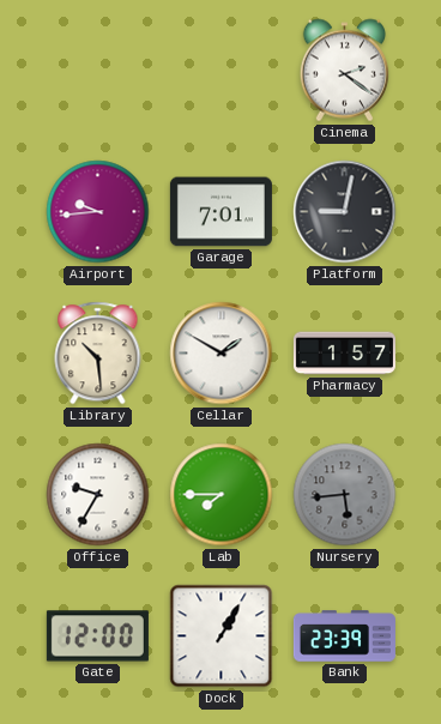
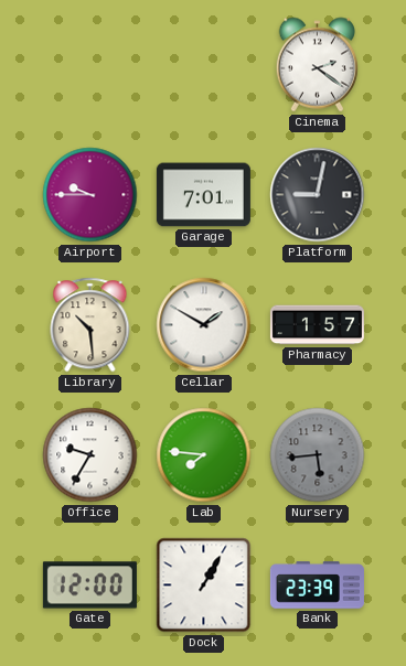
Airport: 9:44 -> 9:45
Lab: 7:45 -> 7:46
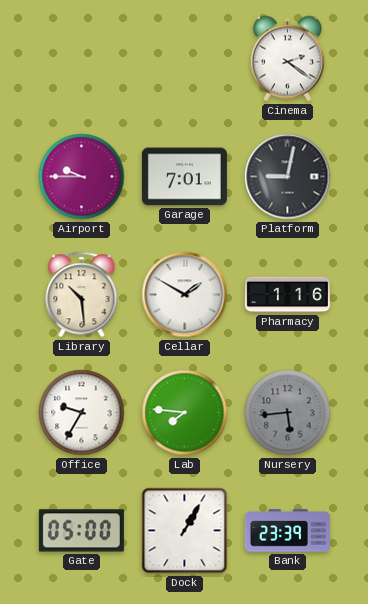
Pharmacy: 1:57 -> 1:16
Gate: 12:00 -> 05:00
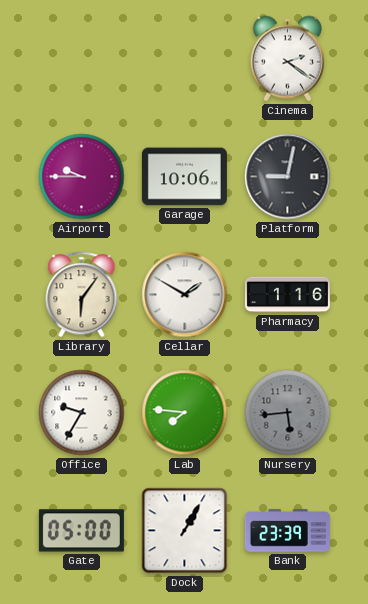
Garage: 7:01 -> 10:06
Library: 10:29 -> 6:06
